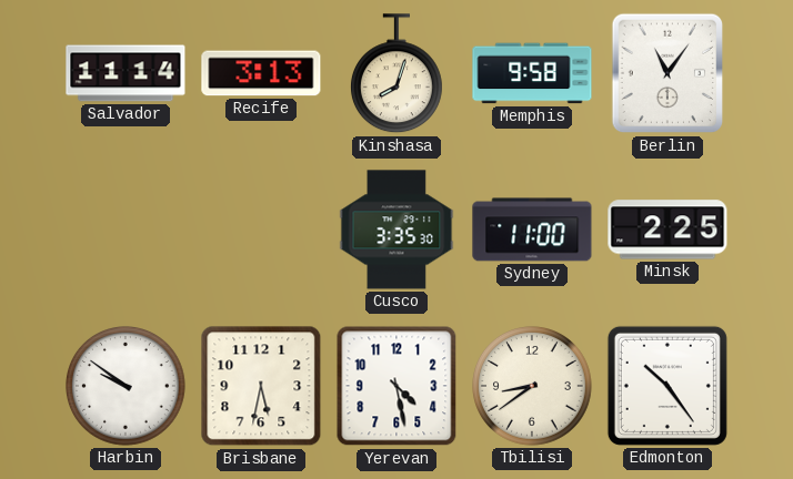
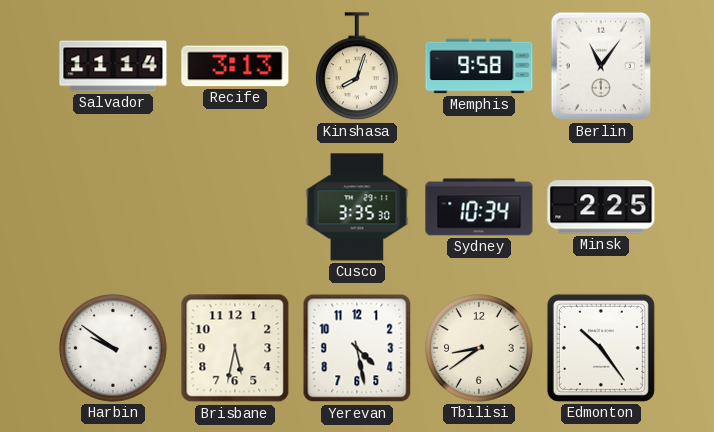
Sydney: 11:00 -> 10:34
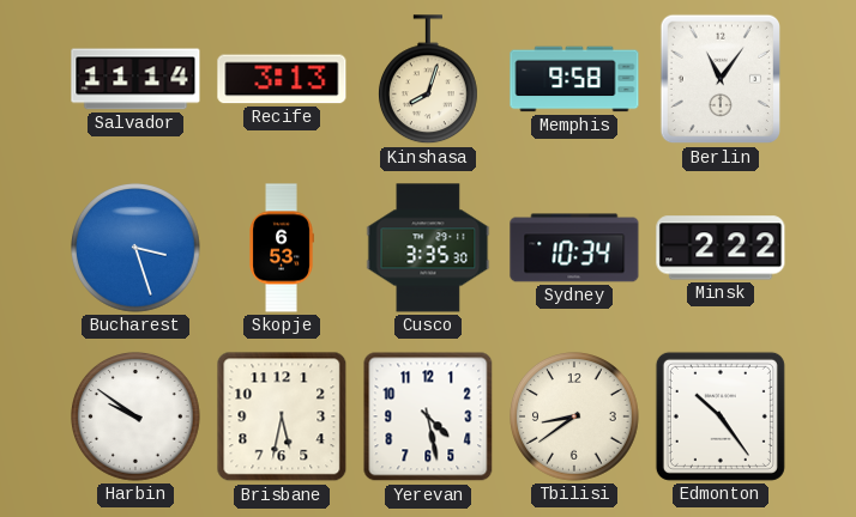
Bucharest: none -> 3:27
Skopje: none -> 6:53
Minsk: 2:25 -> 2:22
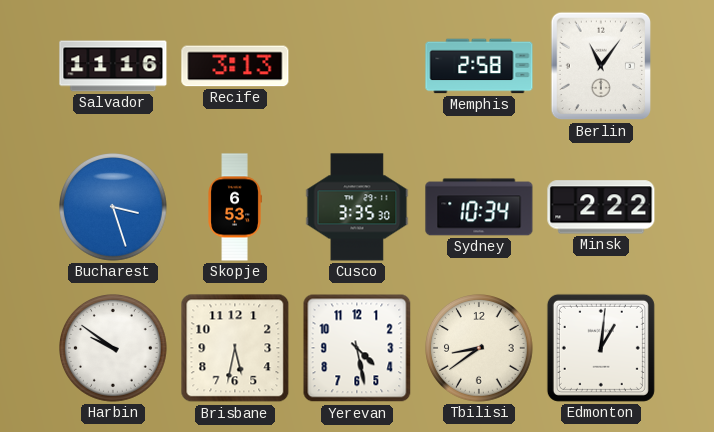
Salvador: 11:14 -> 11:16
Kinshasa: 8:03 -> none
Memphis: 9:58 -> 2:58
Edmonton: 10:24 -> 1:01
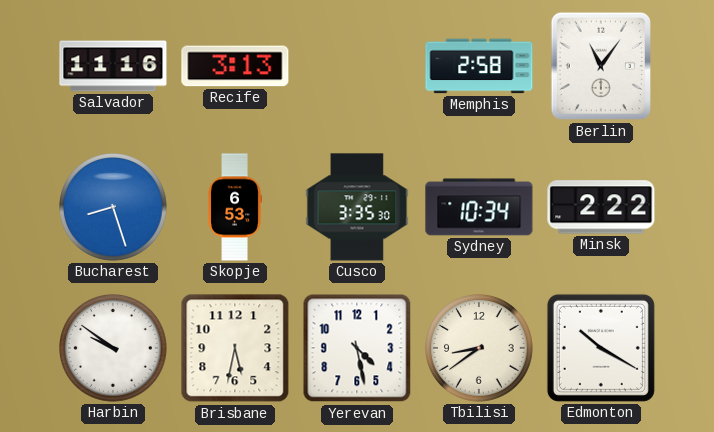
Bucharest: 3:27 -> 8:27
Edmonton: 1:01 -> 10:20
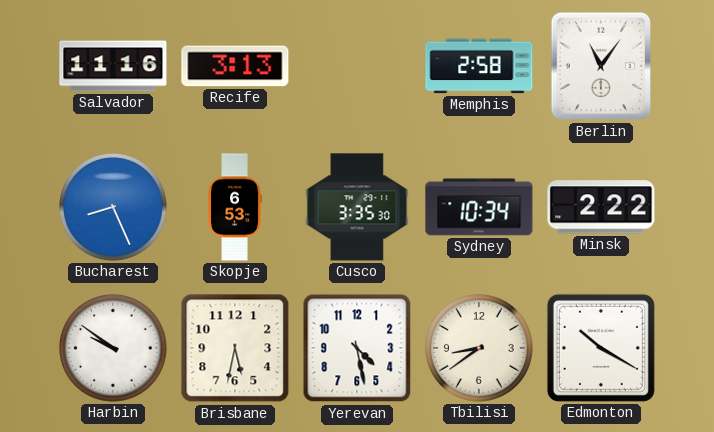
Bucharest: 8:27 -> 8:26
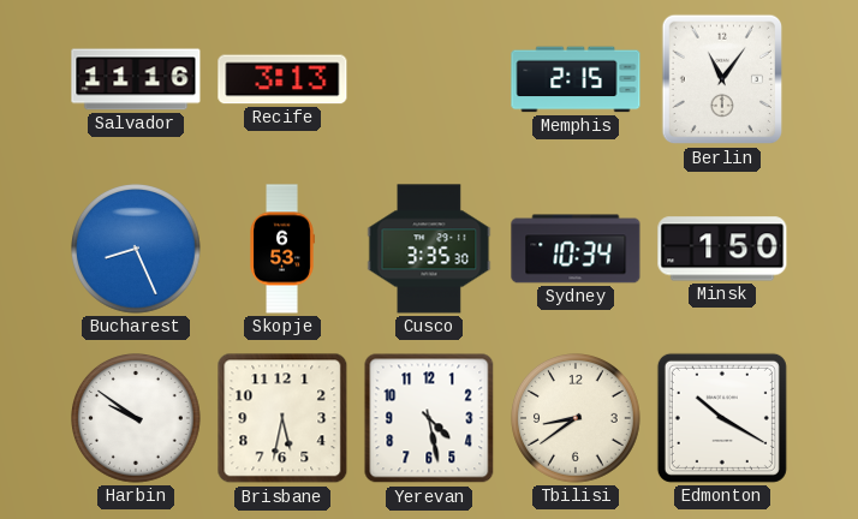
Memphis: 2:58 -> 2:15
Minsk: 2:22 -> 1:50
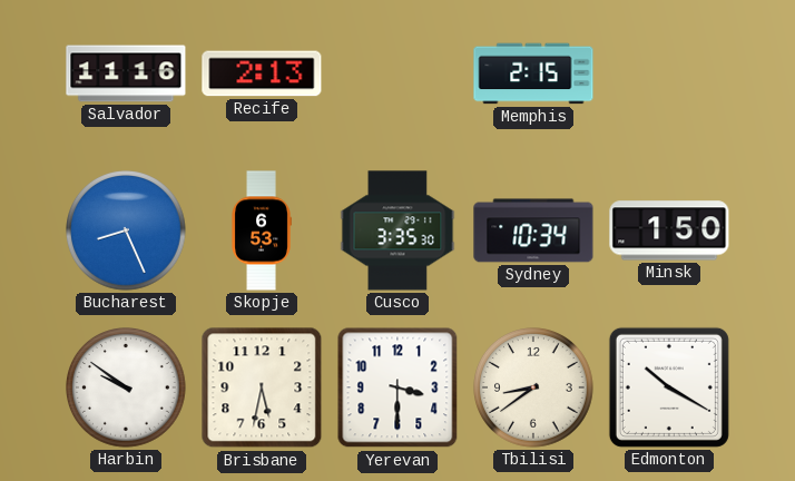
Recife: 3:13 -> 2:13
Berlin: 11:06 -> none
Yerevan: 4:28 -> 3:30
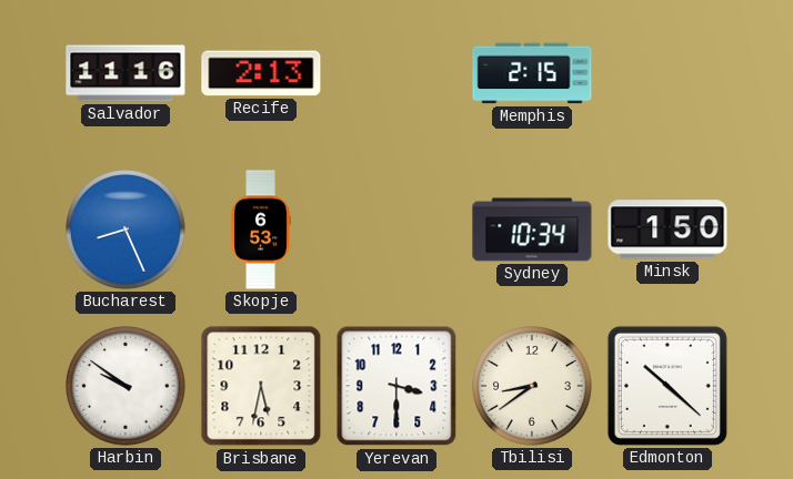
Cusco: 3:35 -> none
Edmonton: 10:20 -> 10:22
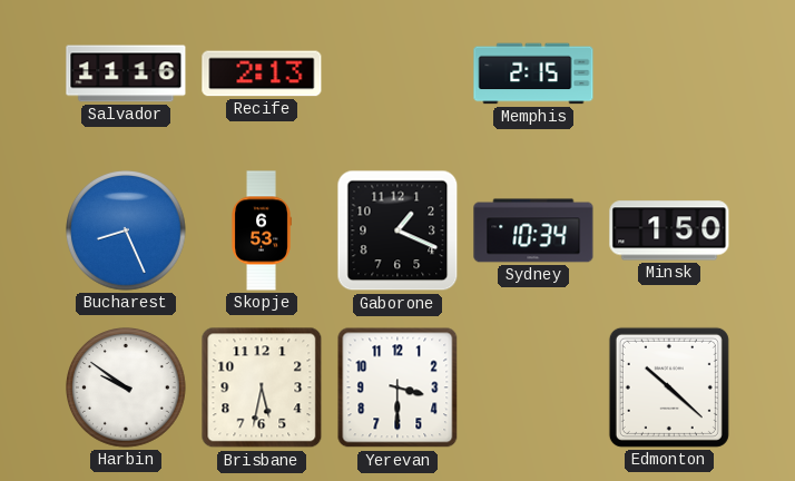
Gaborone: none -> 1:19
Tbilisi: 8:39 -> none
